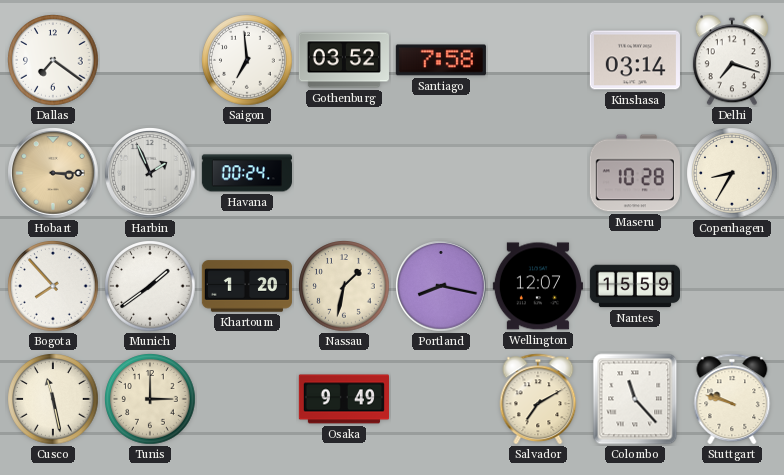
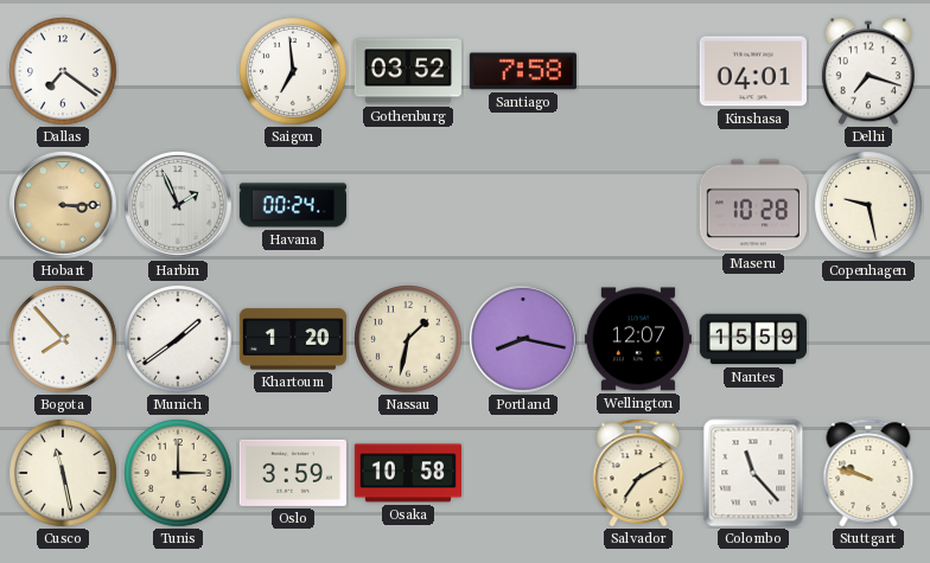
Kinshasa: 03:14 -> 04:01
Copenhagen: 8:35 -> 9:28
Oslo: none -> 3:59
Osaka: 9:49 -> 10:58
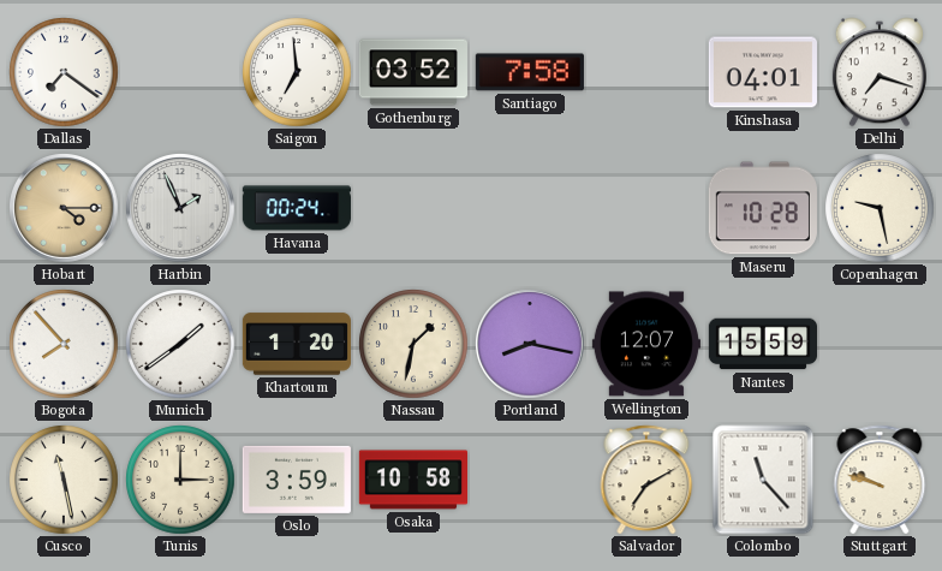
Hobart: 3:15 -> 4:15
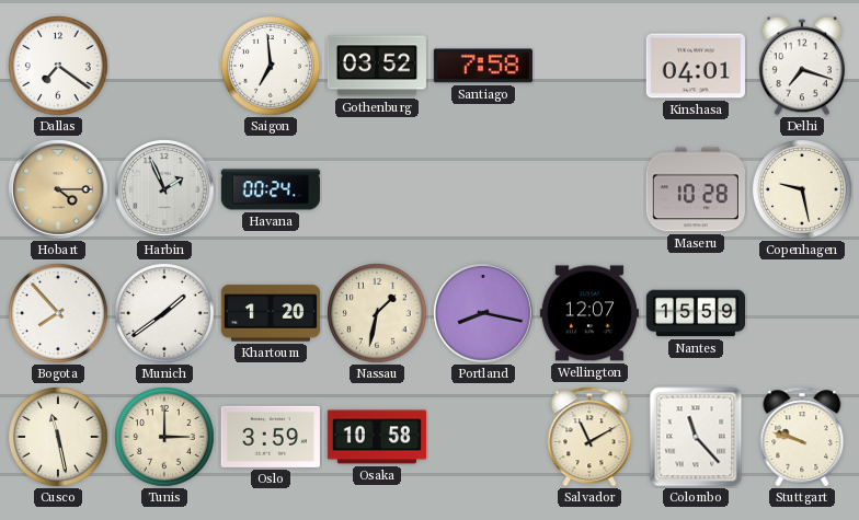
Salvador: 7:10 -> 11:10
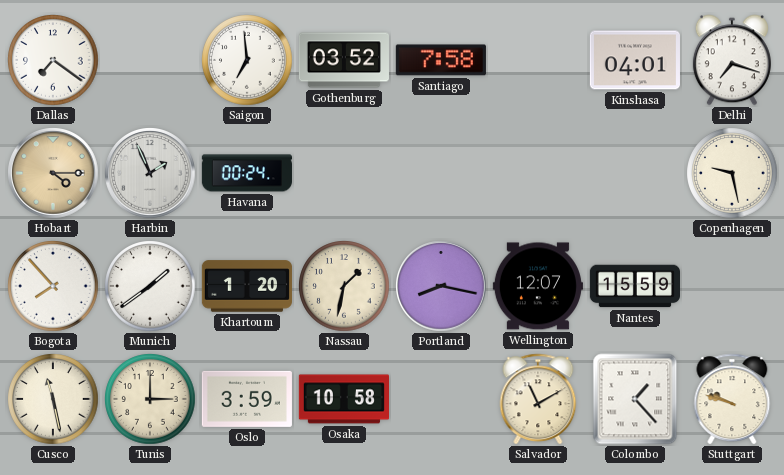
Maseru: 10:28 -> none
Colombo: 11:23 -> 1:23
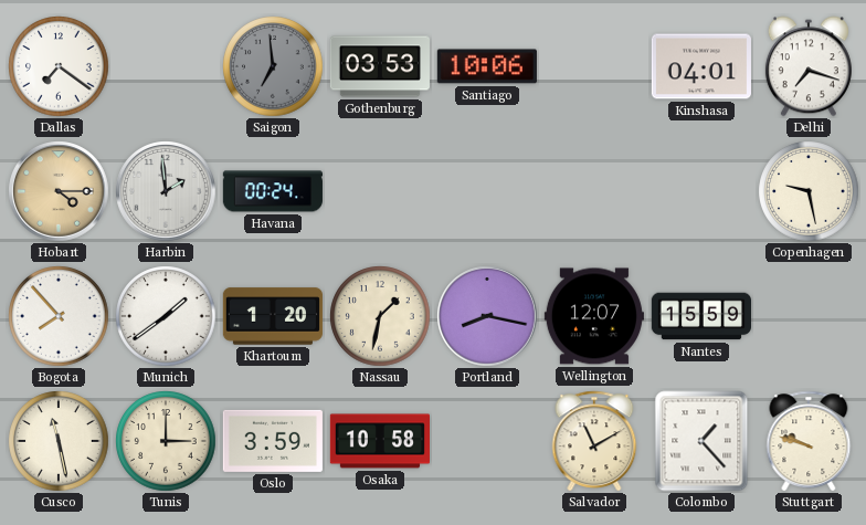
Saigon dial: white -> grey
Gothenburg: 03:52 -> 03:53
Santiago: 7:58 -> 10:06
Harbin: 1:56 -> 1:59
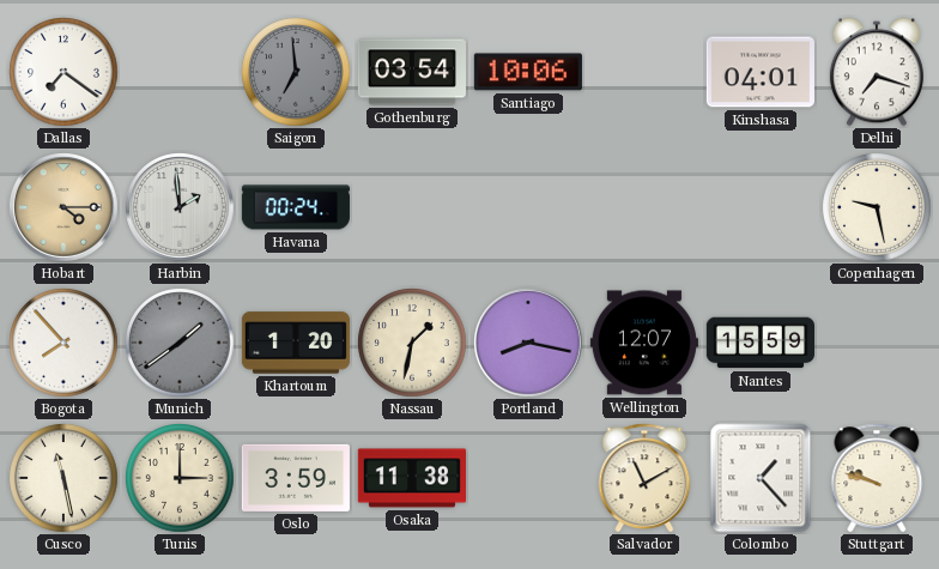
Gothenburg: 03:53 -> 03:54
Munich dial: white -> grey
Osaka: 10:58 -> 11:38
